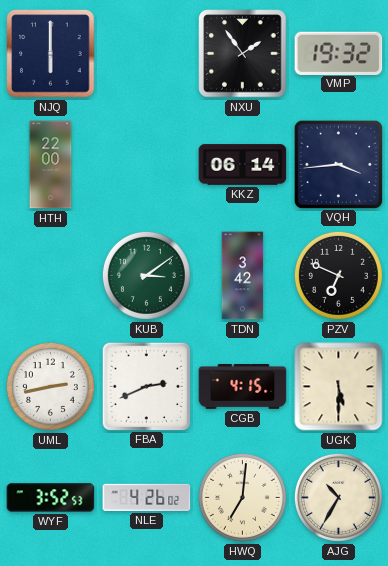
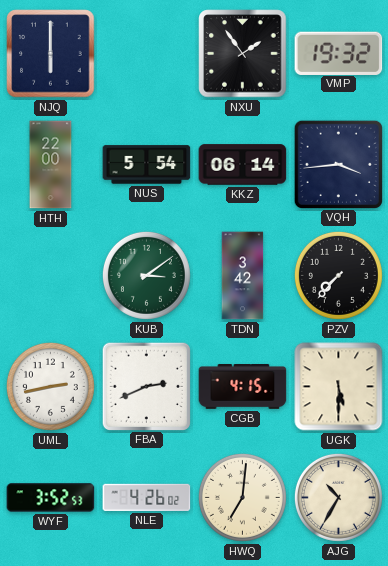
NUS: none -> 5:54
PZV: 6:49 -> 7:37
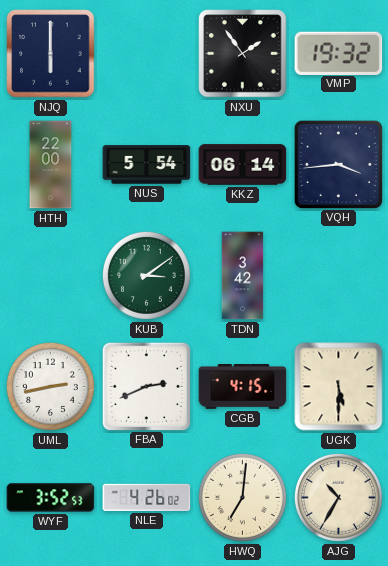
PZV: 7:37 -> none
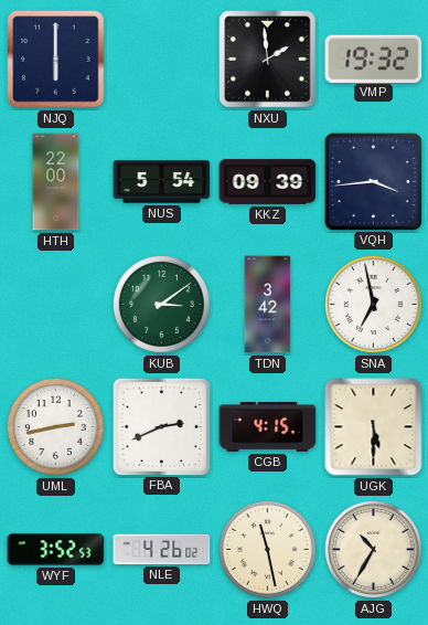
NXU: 1:54 -> 1:59
KKZ: 06:14 -> 09:39
SNA: none -> 6:58
HWQ: 7:01 -> 11:28
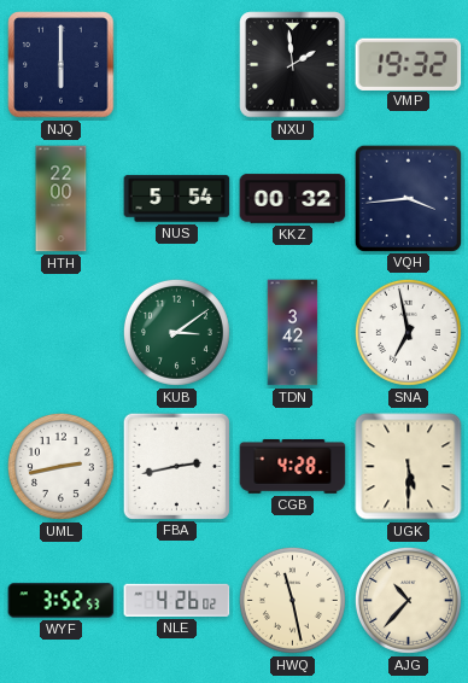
KKZ: 09:39 -> 00:32
FBA: 2:41 -> 2:43
CGB: 4:15 -> 4:28
AJG: 10:35 -> 10:37
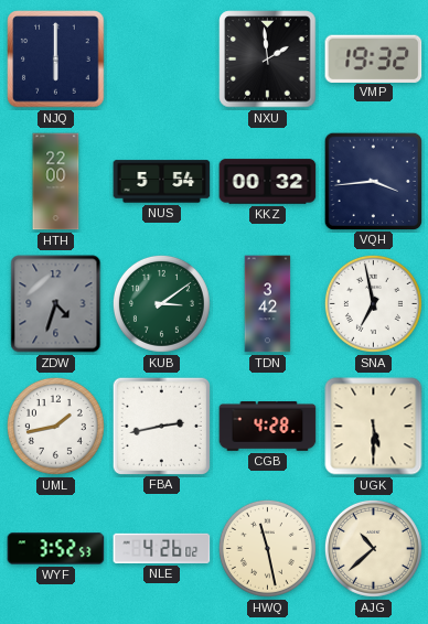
ZDW: none -> 4:33
UML: 2:43 -> 1:43
AJG: 10:37 -> 10:38
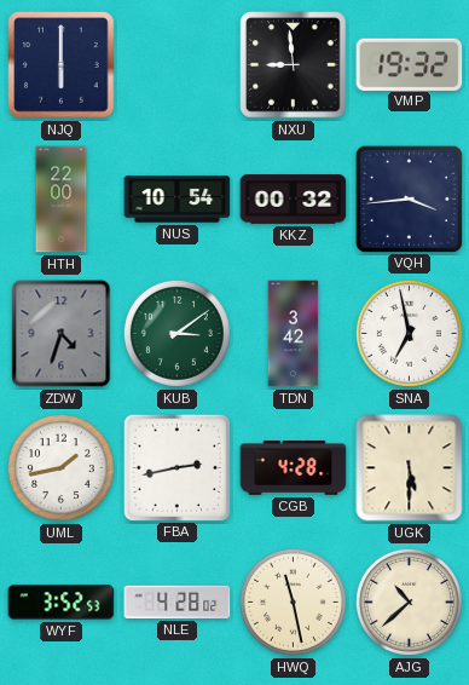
NXU: 1:59 -> 8:59
NUS: 5:54 -> 10:54
NLE: 4:26 -> 4:28
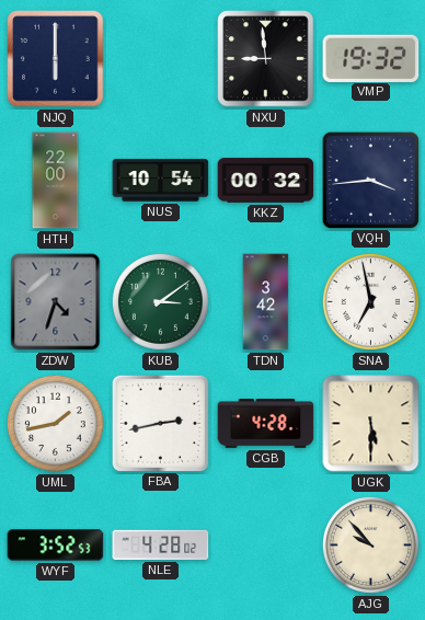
HWQ: 11:28 -> none
AJG: 10:38 -> 9:53
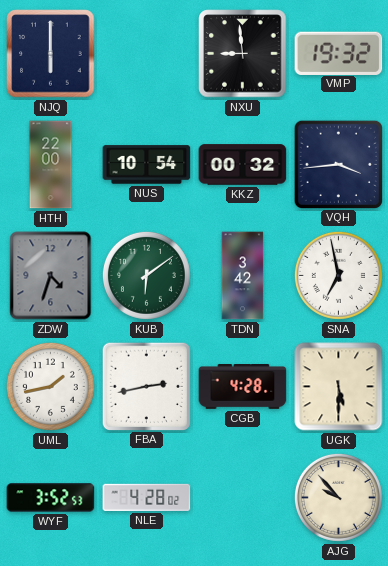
KUB: 3:09 -> 6:09
